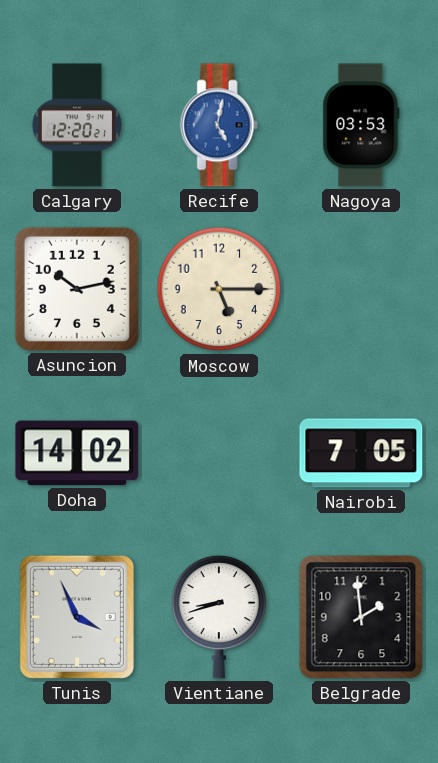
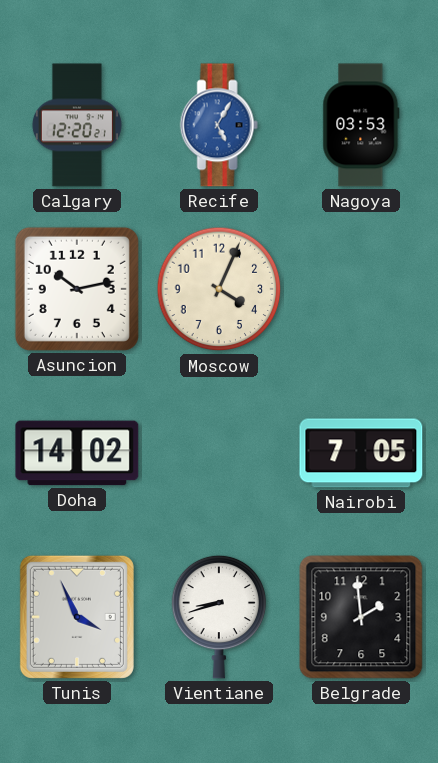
Recife: 5:02 -> 5:05
Moscow: 5:15 -> 4:04
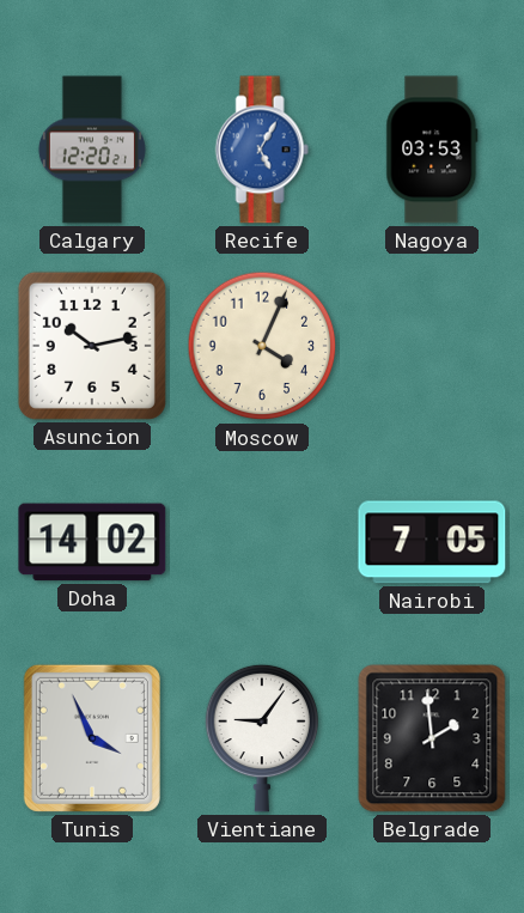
Vientiane: 8:42 -> 9:06
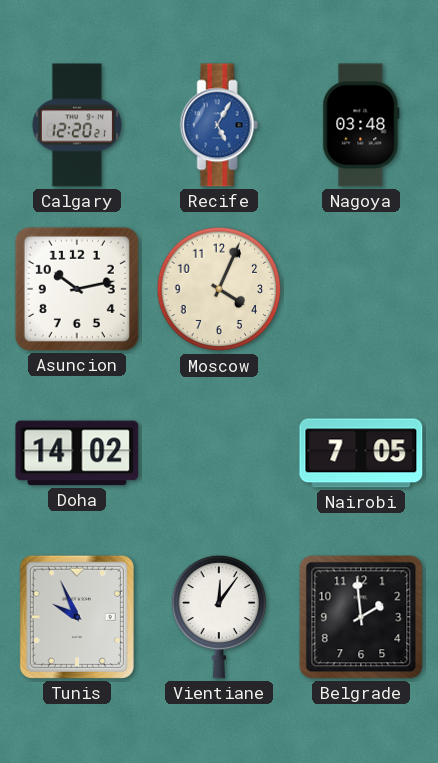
Nagoya: 03:53 -> 03:48
Tunis: 3:56 -> 9:56
Vientiane: 9:06 -> 12:06
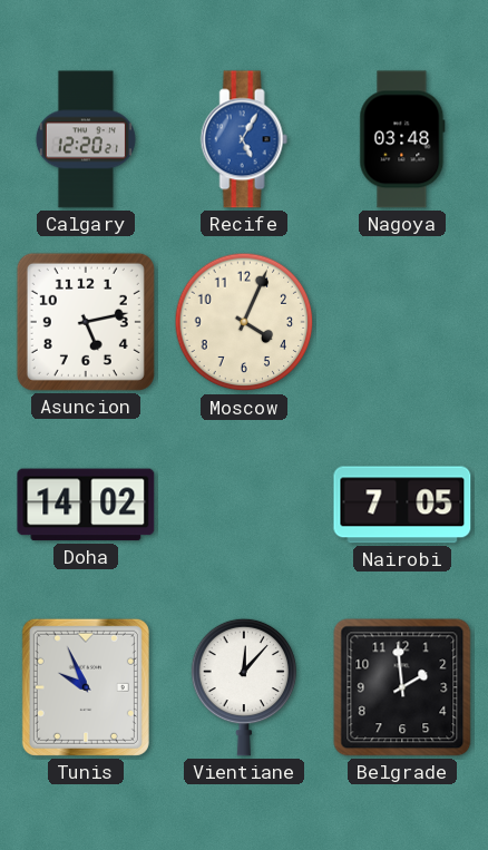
Asuncion: 10:13 -> 5:13
Vientiane: 12:06 -> 12:07
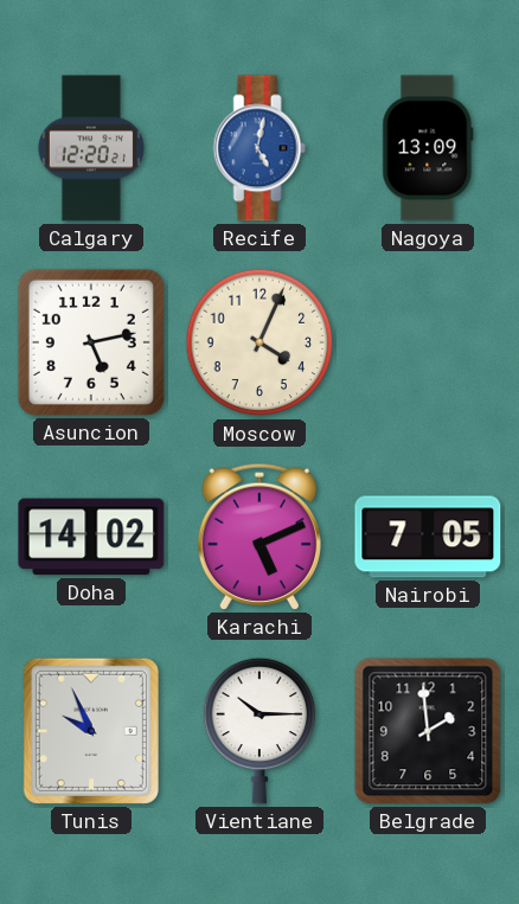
Recife: 5:05 -> 5:02
Nagoya: 03:48 -> 13:09
Karachi: none -> 5:11
Vientiane: 12:07 -> 10:15
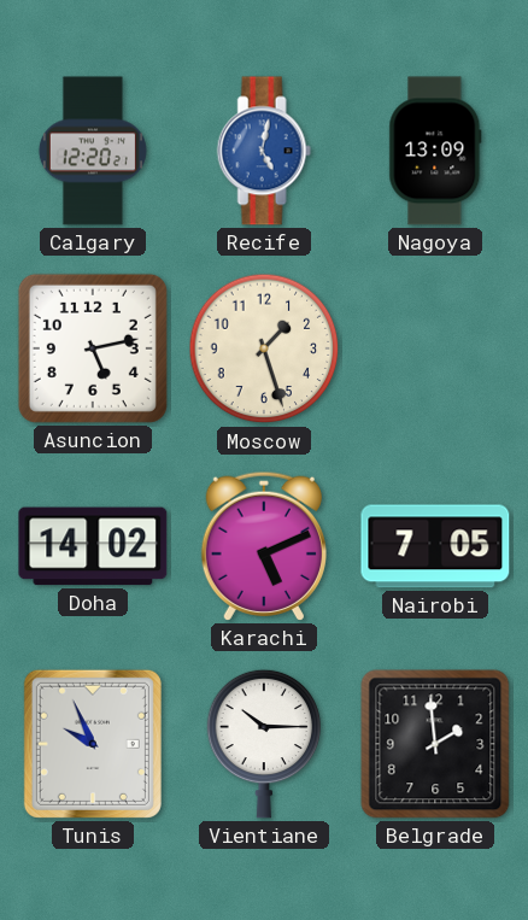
Moscow: 4:04 -> 1:27
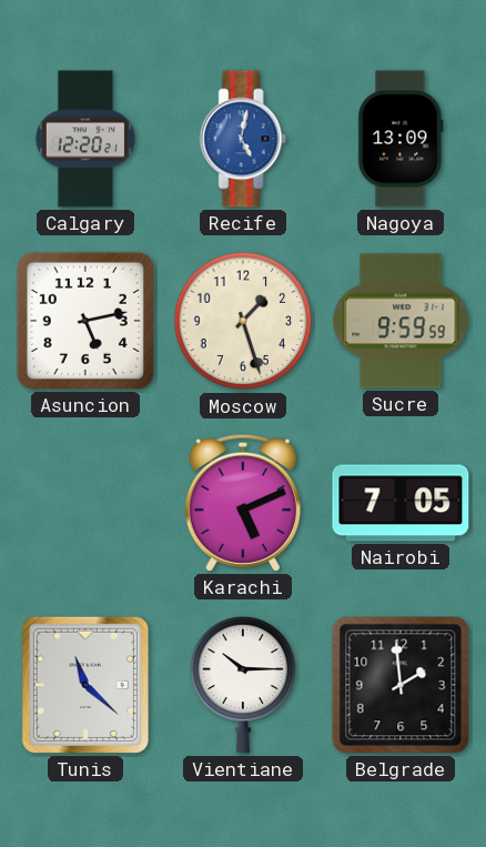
Sucre: none -> 9:59
Doha: 14:02 -> none
Tunis: 9:56 -> 11:22
